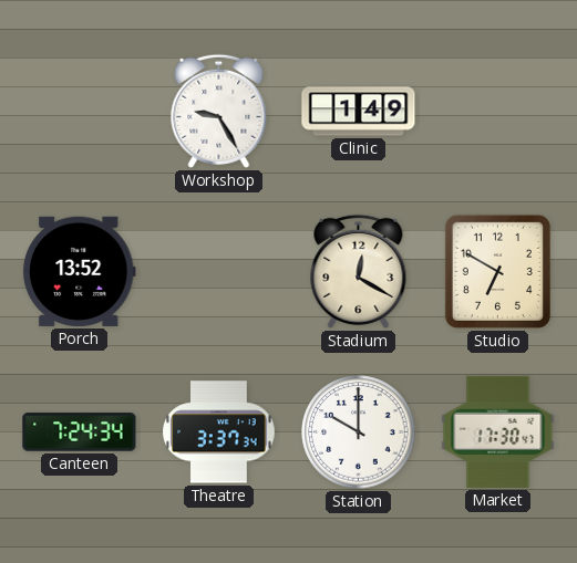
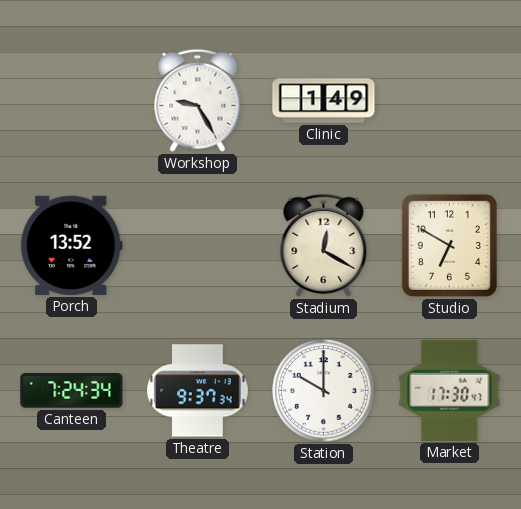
Theatre: 3:37 -> 9:37
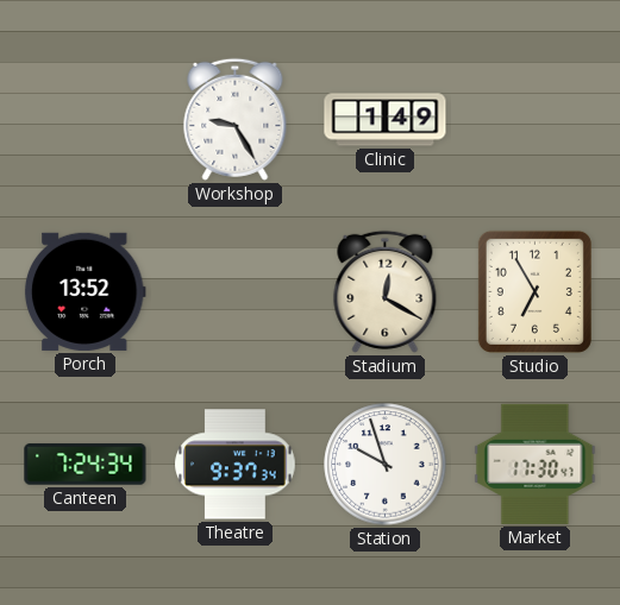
Studio: 6:50 -> 6:55
Station: 10:00 -> 9:57
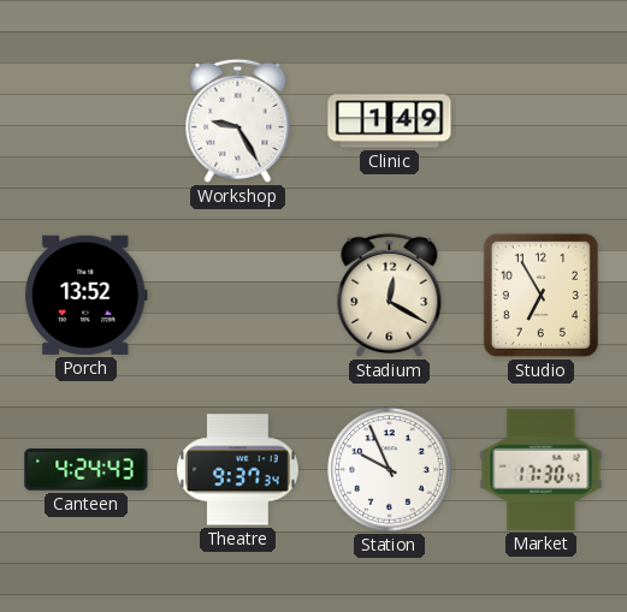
Canteen: 7:24 -> 4:24
Station: 9:57 -> 9:56
